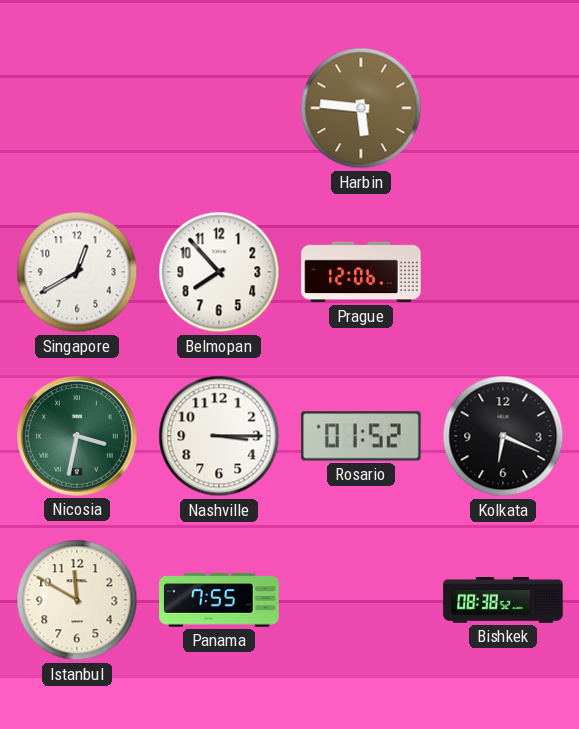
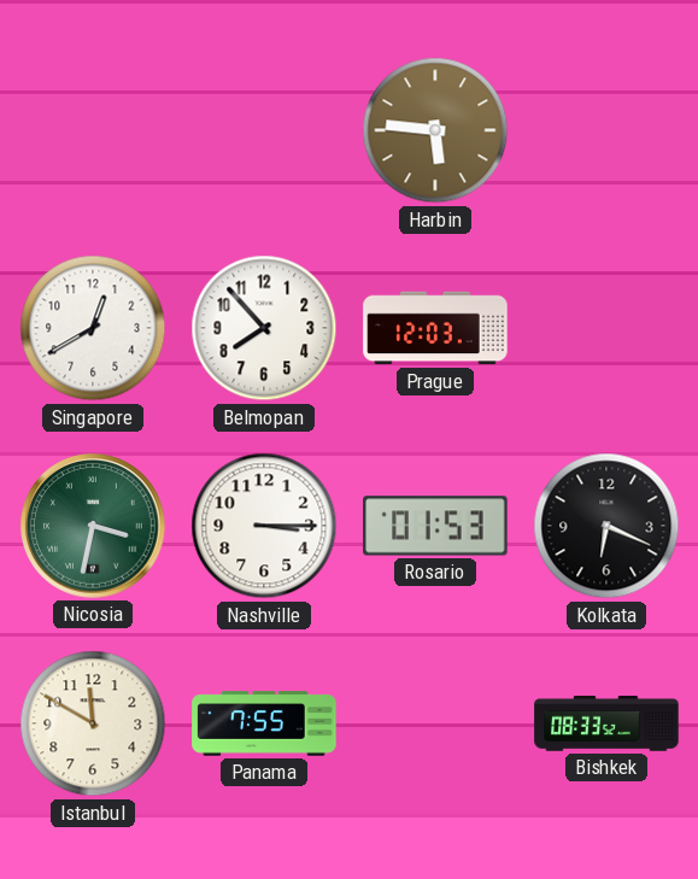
Prague: 12:06 -> 12:03
Rosario: 01:52 -> 01:53
Bishkek: 08:38 -> 08:33
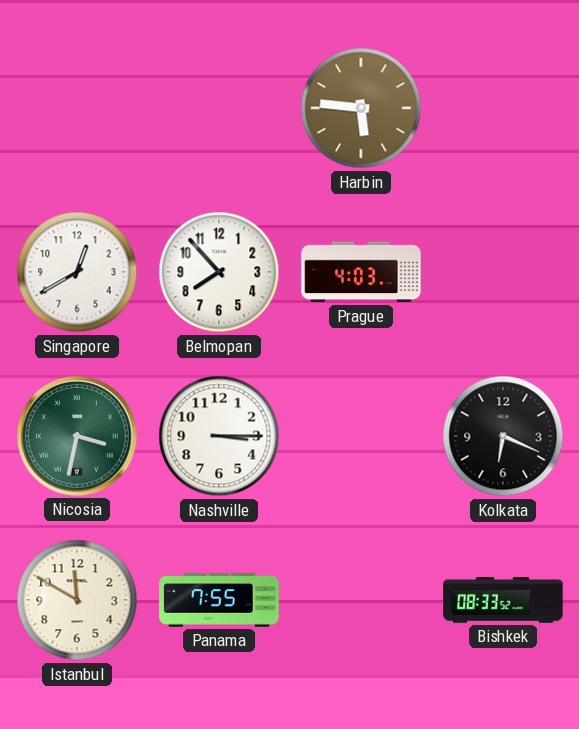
Prague: 12:03 -> 4:03
Rosario: 01:53 -> none
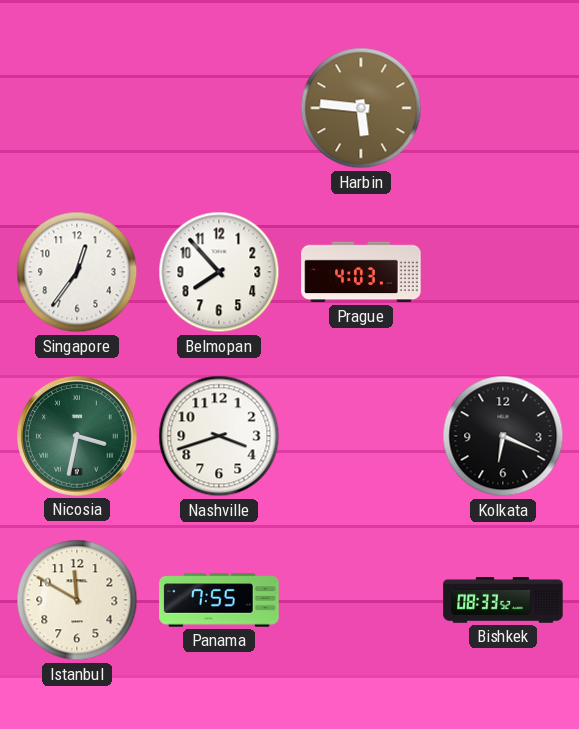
Singapore: 12:40 -> 12:36
Nashville: 3:15 -> 3:42
